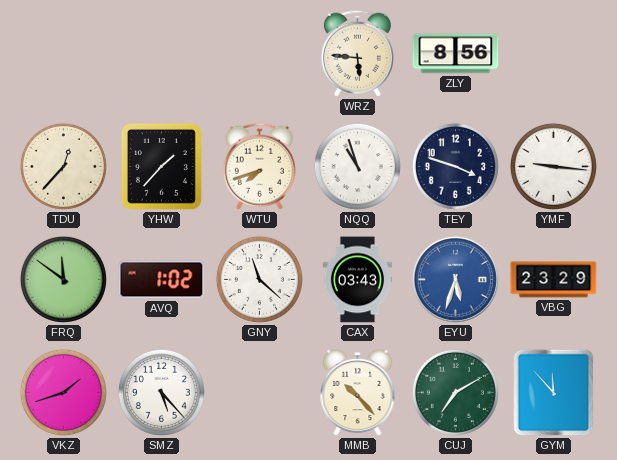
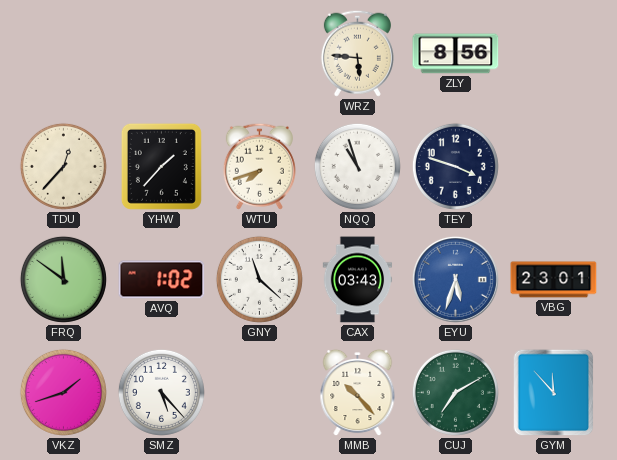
YMF: 9:16 -> none
VBG: 23:29 -> 23:01
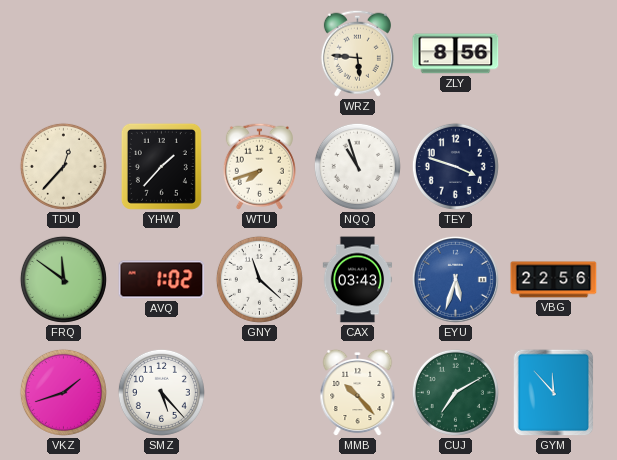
VBG: 23:01 -> 22:56
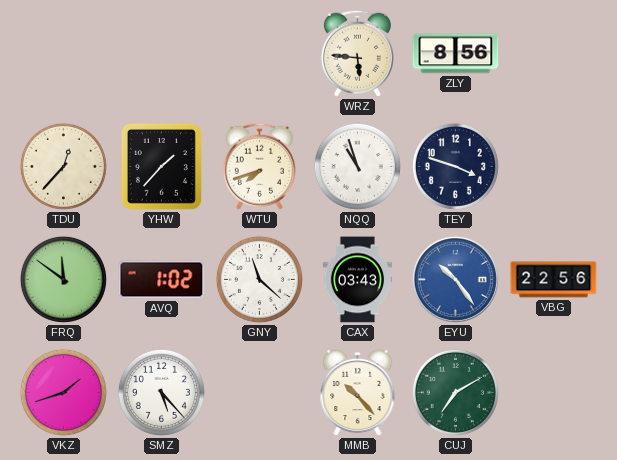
EYU: 5:33 -> 10:24
GYM: 11:53 -> none
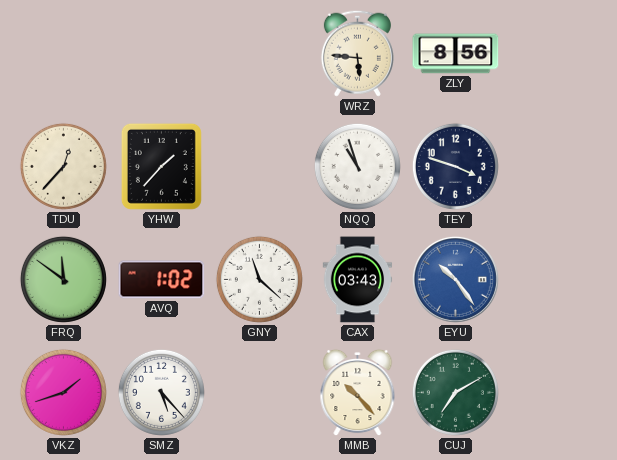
WTU: 7:42 -> none
VBG: 22:56 -> none
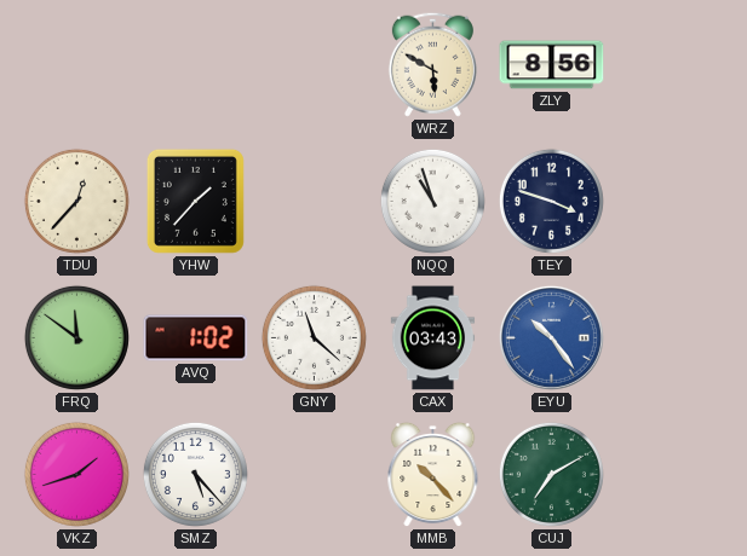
WRZ: 5:46 -> 5:50
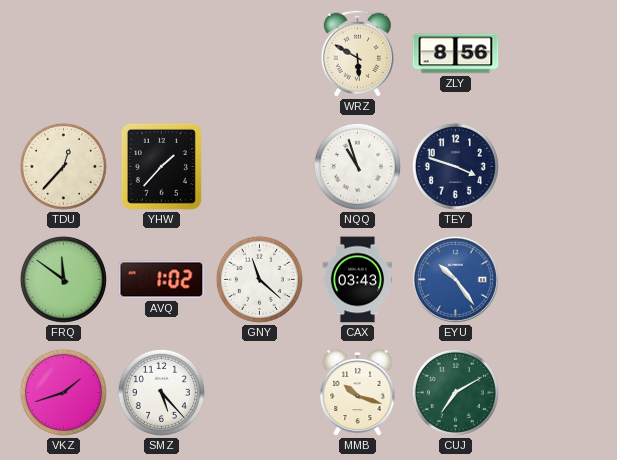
MMB: 10:23 -> 10:18
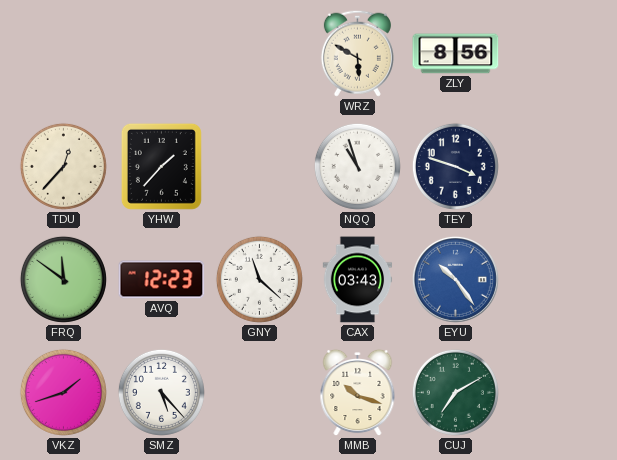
AVQ: 1:02 -> 12:23
